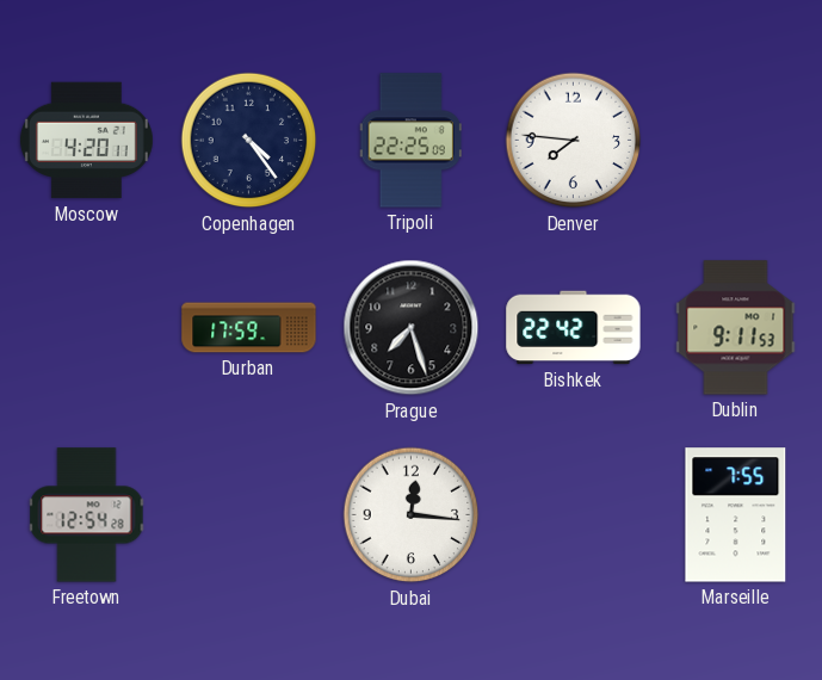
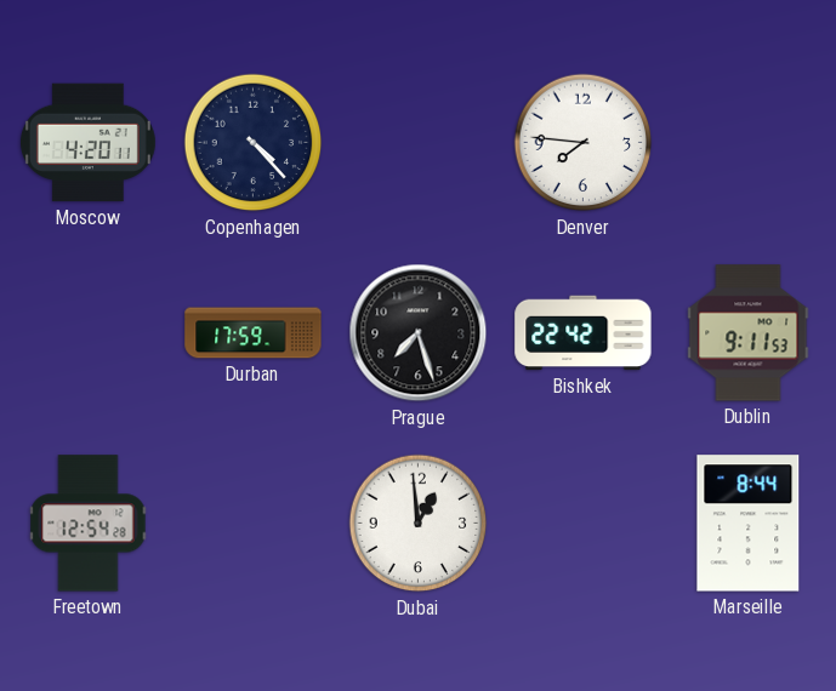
Copenhagen: 4:24 -> 4:23
Tripoli: 22:25 -> none
Dubai: 12:16 -> 12:59
Marseille: 7:55 -> 8:44
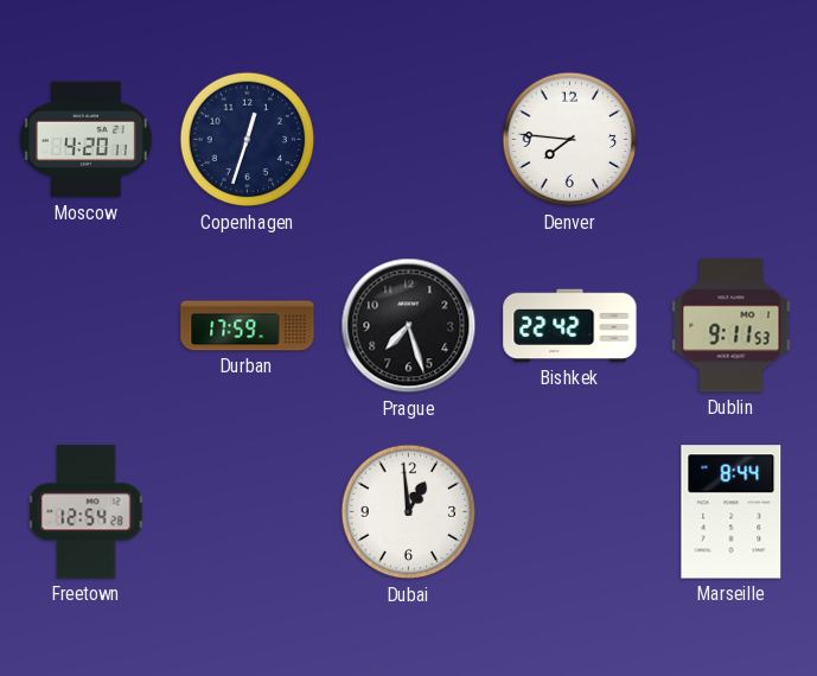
Copenhagen: 4:23 -> 12:33
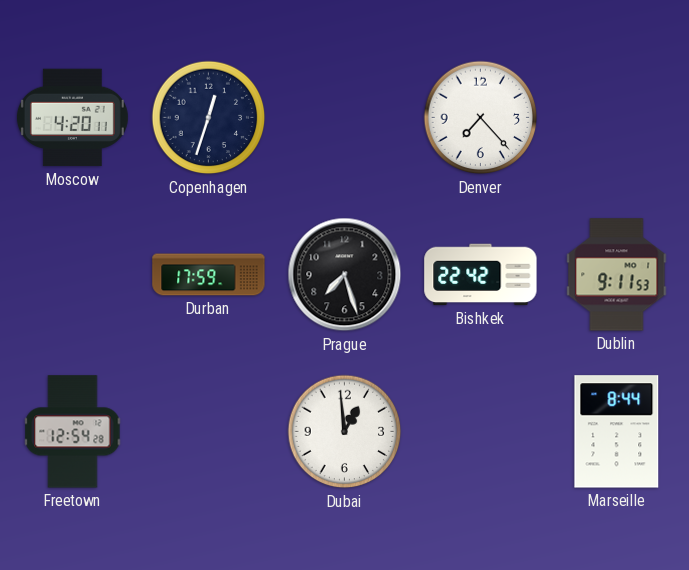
Denver: 7:46 -> 7:23
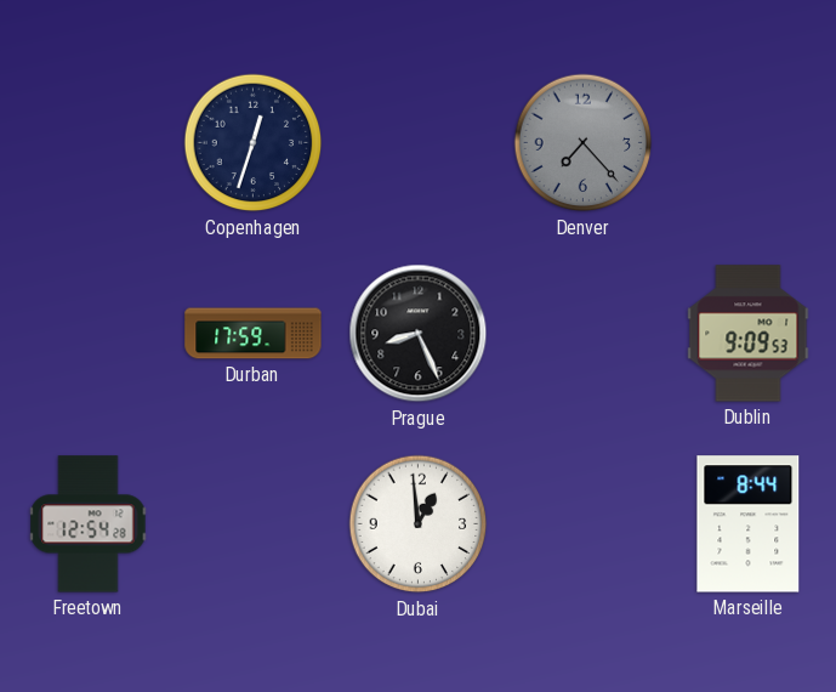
Moscow: 4:20 -> none
Denver dial: white -> grey
Prague: 7:27 -> 8:26
Bishkek: 22:42 -> none
Dublin: 9:11 -> 9:09
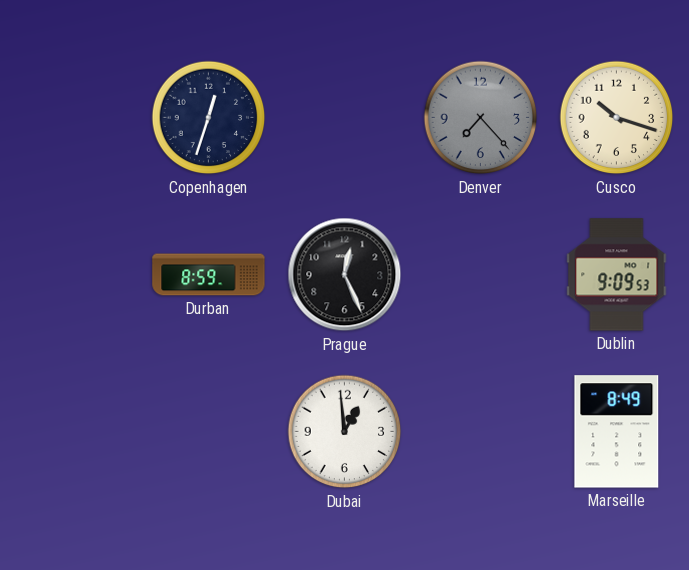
Cusco: none -> 10:18
Durban: 17:59 -> 8:59
Prague: 8:26 -> 12:26
Freetown: 12:54 -> none
Marseille: 8:44 -> 8:49
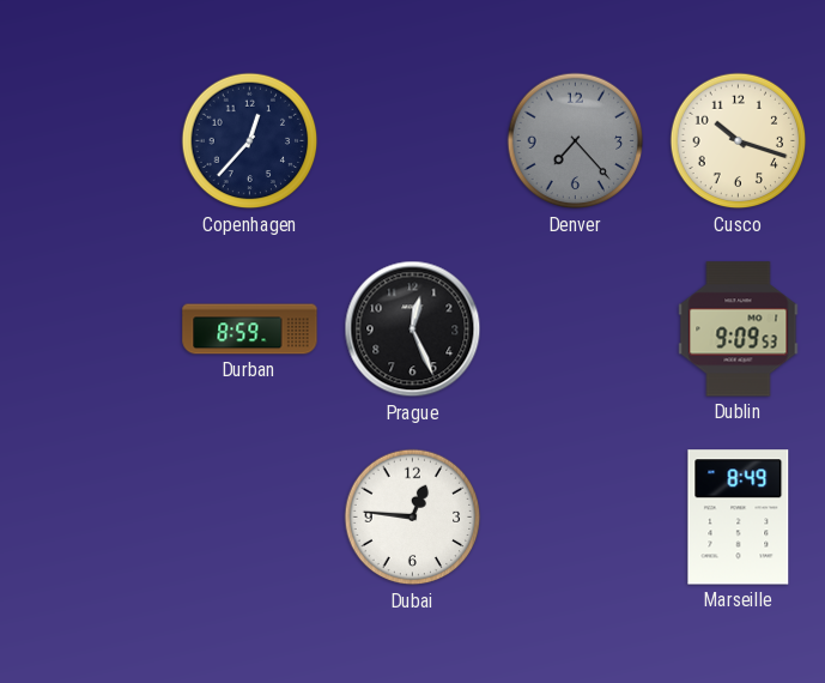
Copenhagen: 12:33 -> 12:37
Dubai: 12:59 -> 12:46
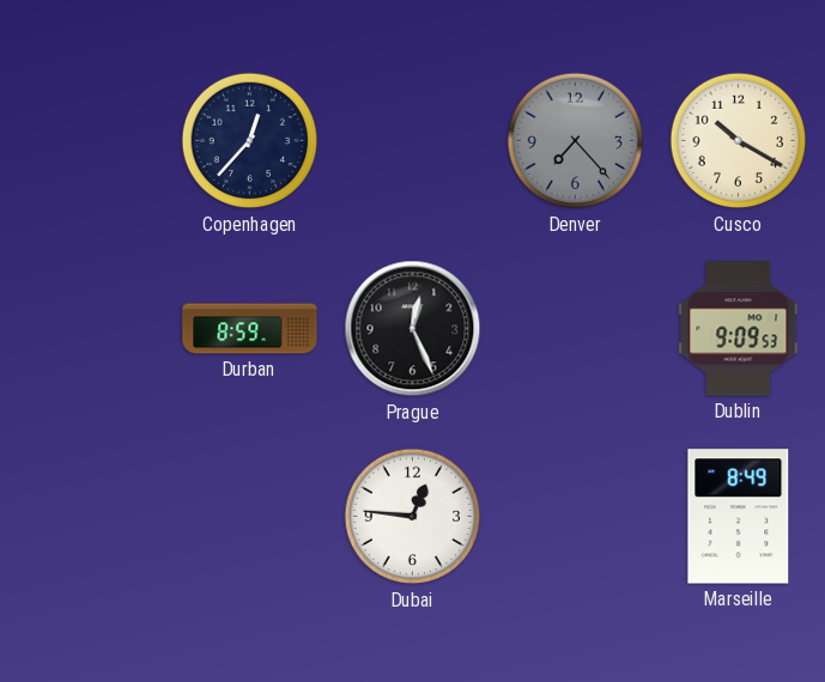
Cusco: 10:18 -> 10:20
